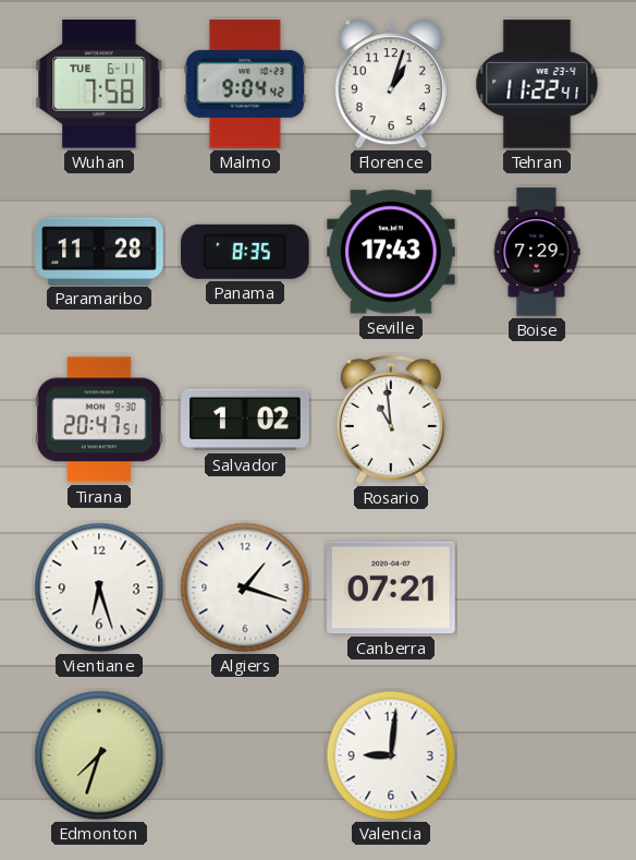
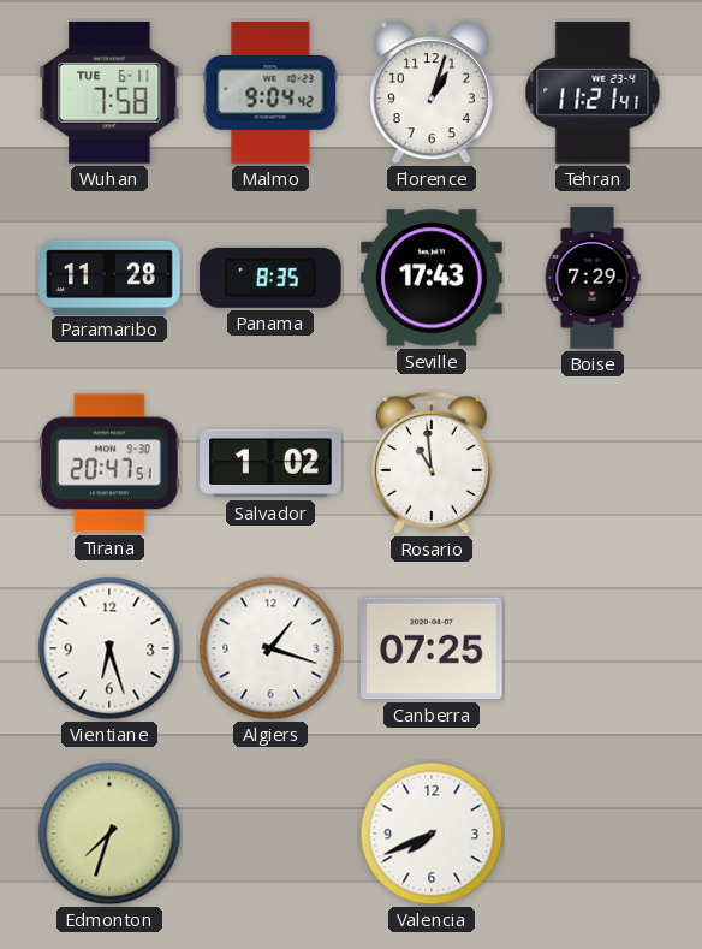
Tehran: 11:22 -> 11:21
Canberra: 07:21 -> 07:25
Valencia: 9:01 -> 7:41
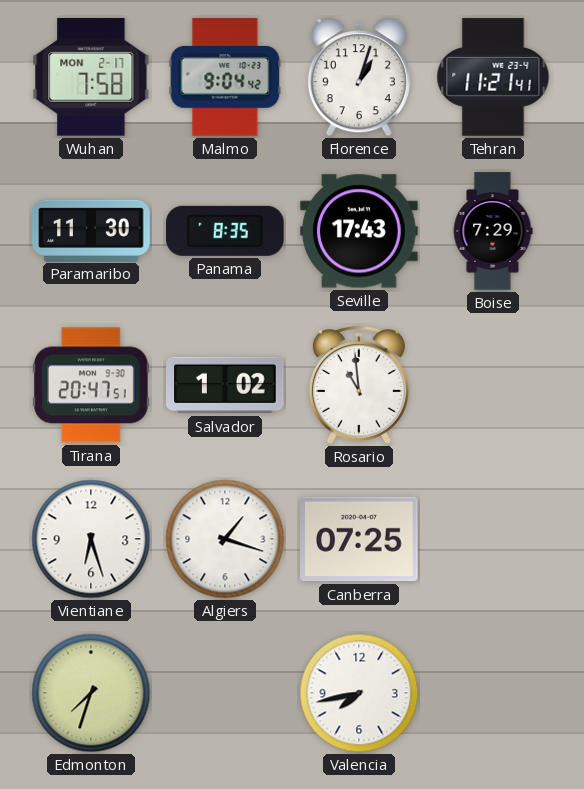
Wuhan date: TUE 6-11 -> MON 2-17
Paramaribo: 11:28 -> 11:30
Valencia: 7:41 -> 7:43
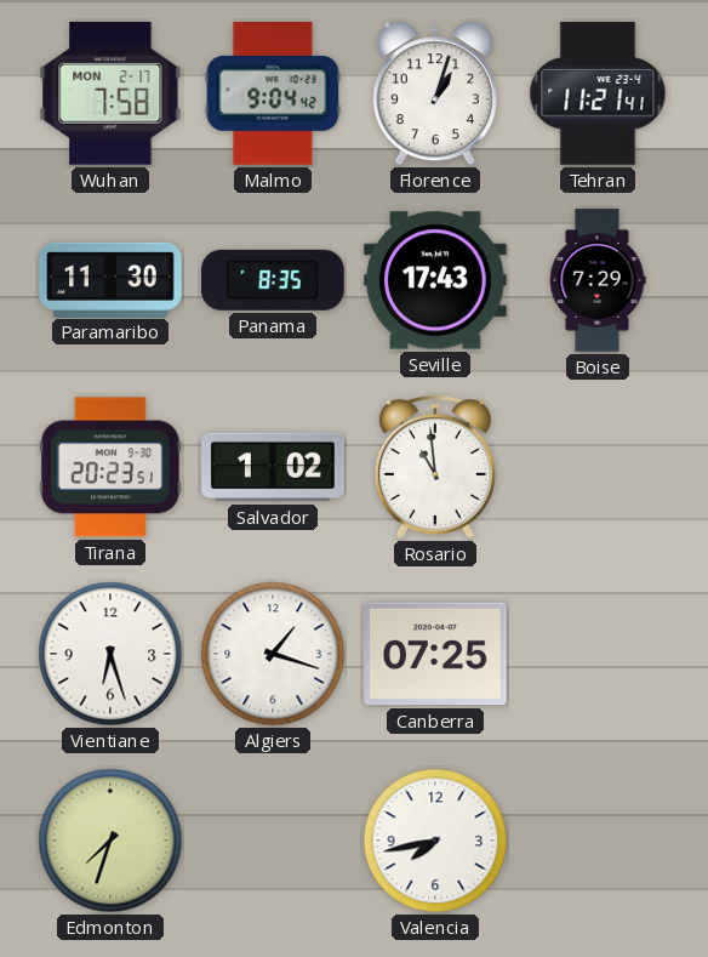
Tirana: 20:47 -> 20:23
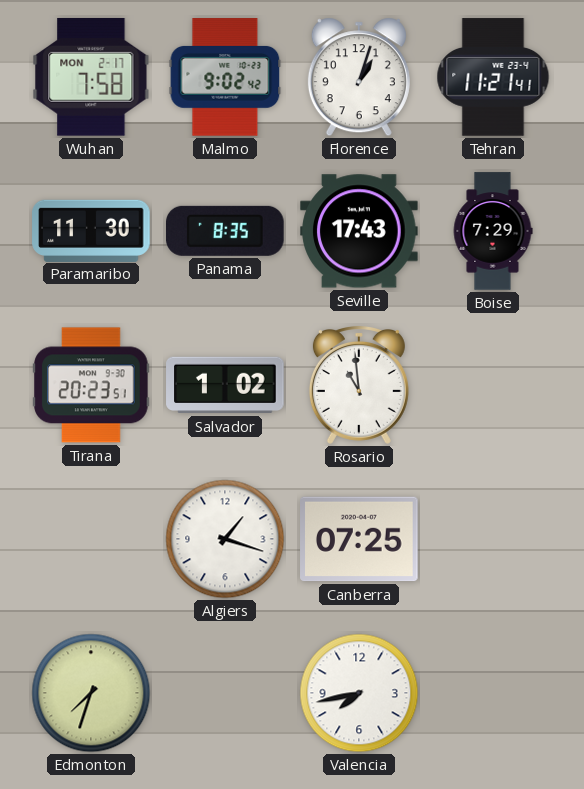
Malmo: 9:04 -> 9:02
Vientiane: 6:27 -> none
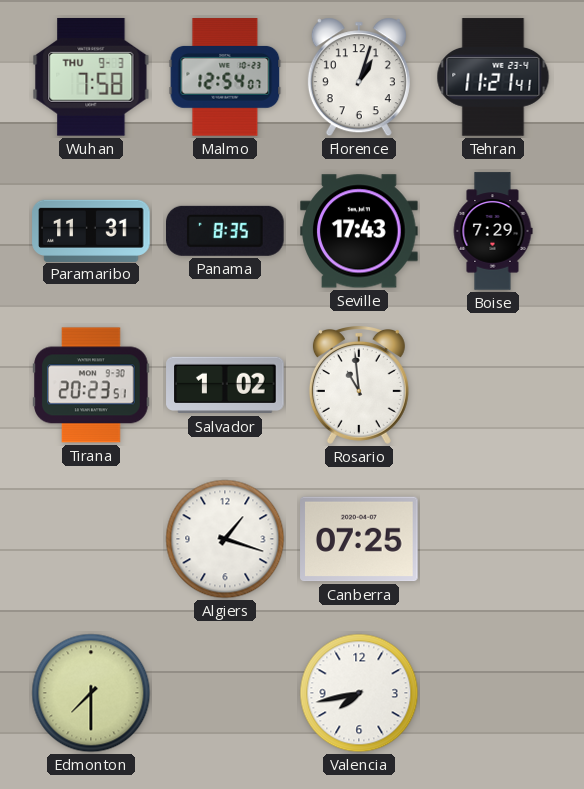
Wuhan date: MON 2-17 -> THU 9-3
Malmo: 9:02 -> 12:54
Paramaribo: 11:30 -> 11:31
Edmonton: 7:33 -> 7:30
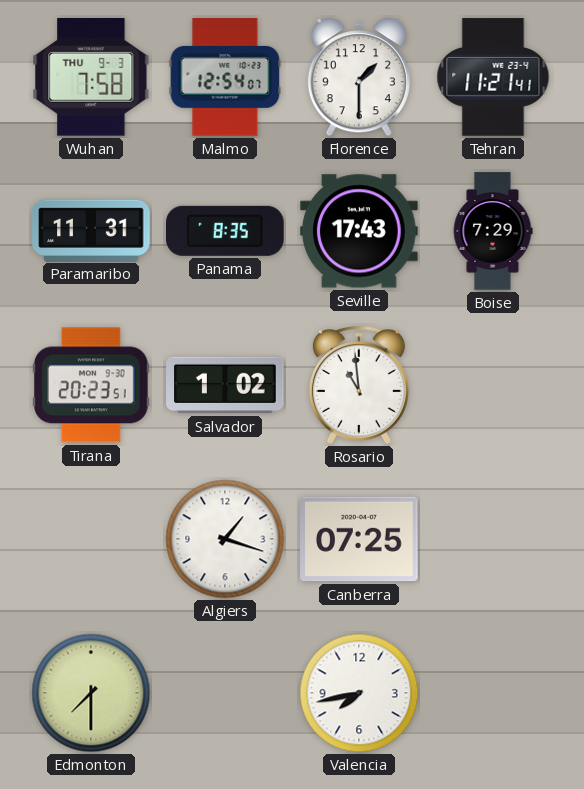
Florence: 1:03 -> 1:30
